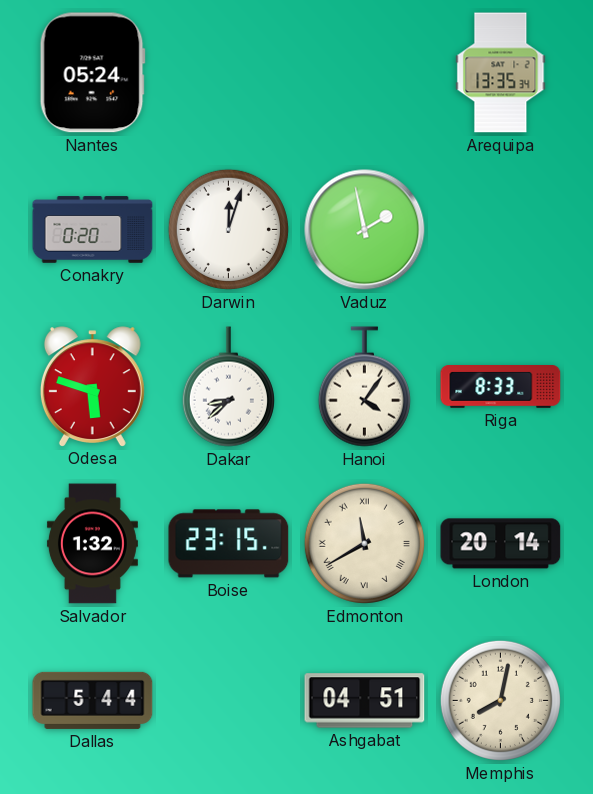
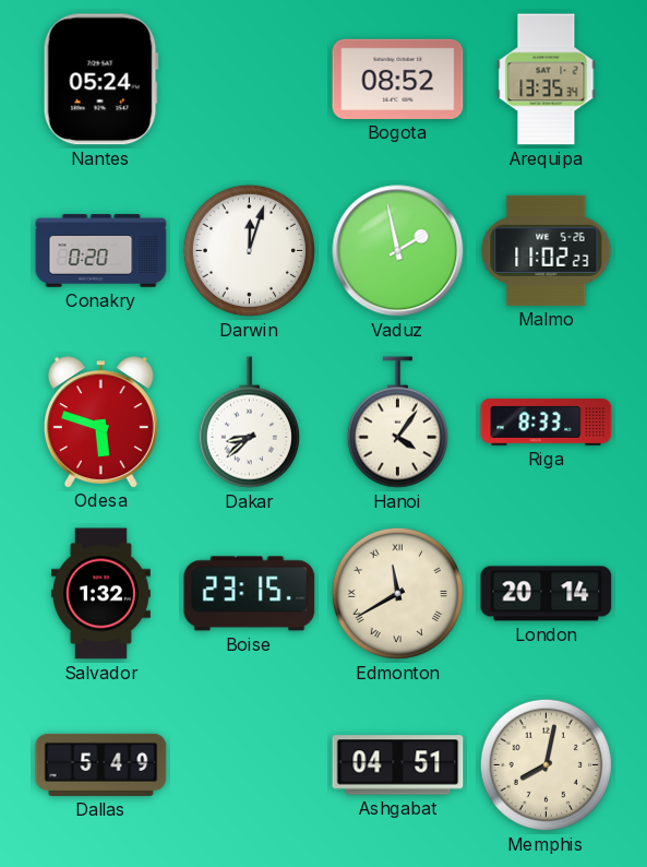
Bogota: none -> 08:52
Malmo: none -> 11:02
Dallas: 5:44 -> 5:49
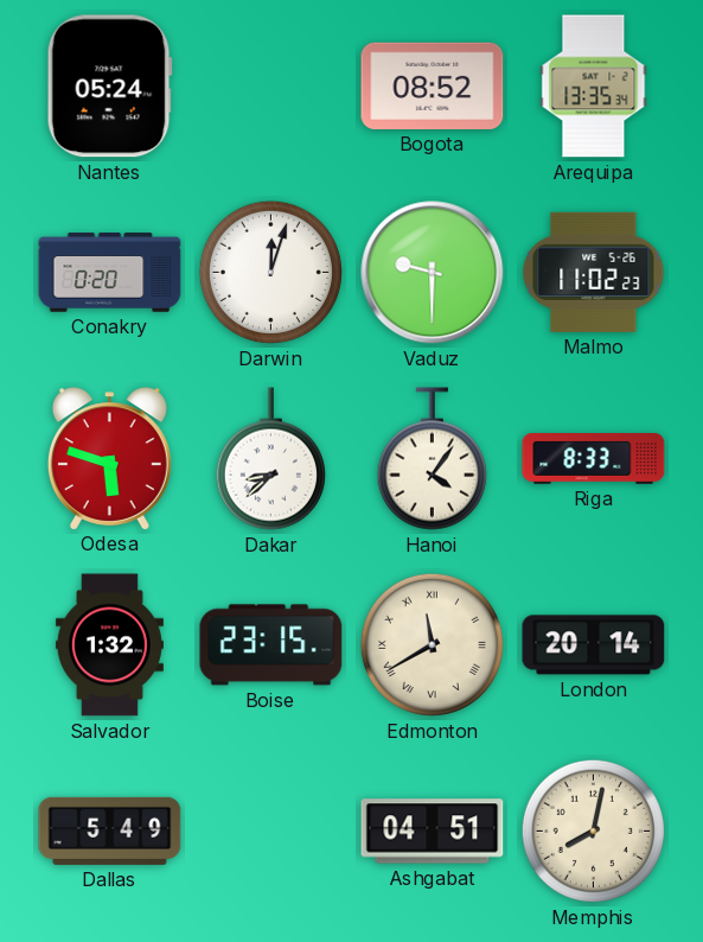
Vaduz: 1:58 -> 9:30
